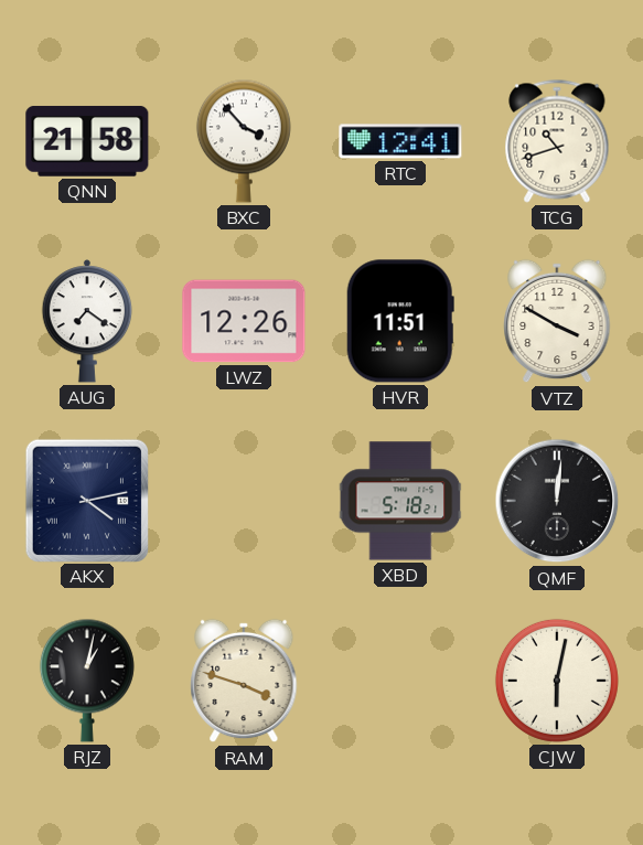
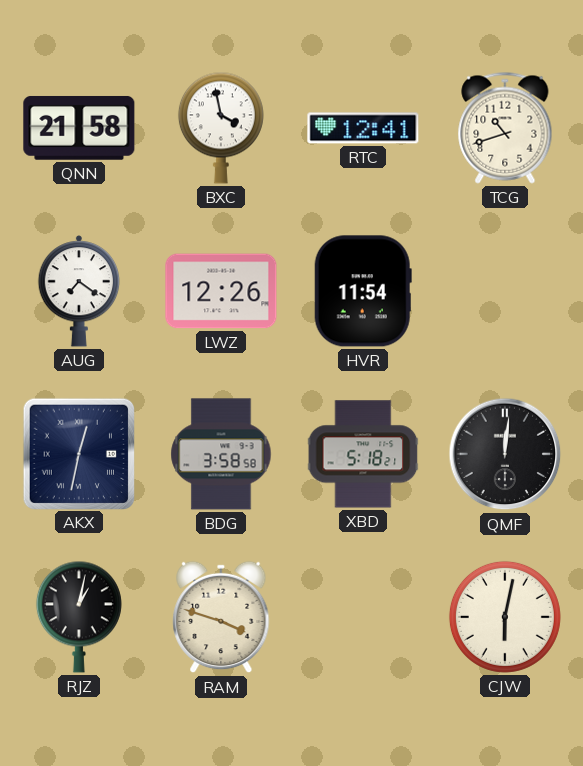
BXC: 3:53 -> 3:58
HVR: 11:51 -> 11:54
VTZ: 3:50 -> none
AKX: 4:13 -> 12:32
BDG: none -> 3:58
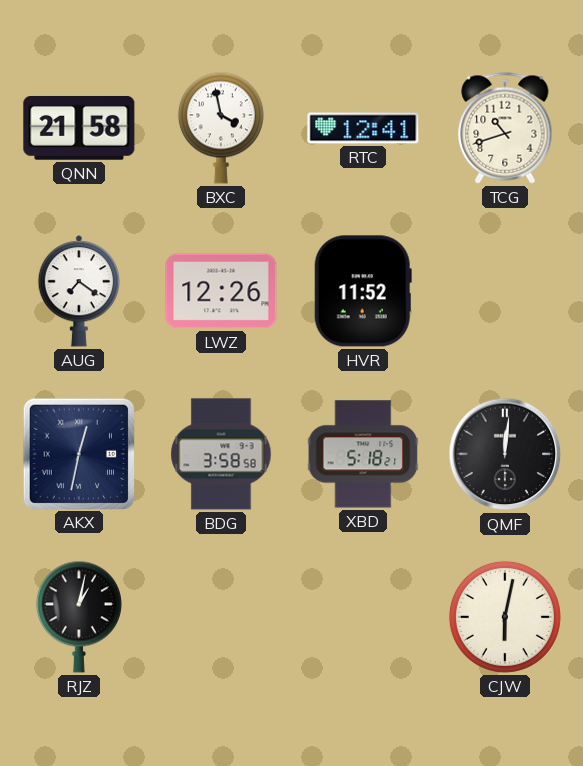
HVR: 11:54 -> 11:52
RAM: 3:48 -> none
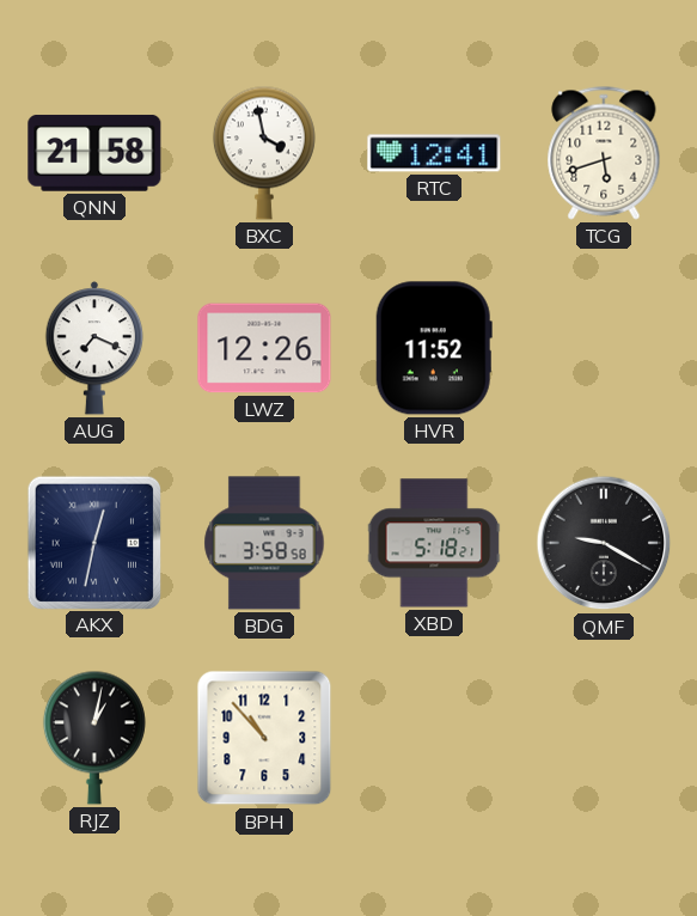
TCG: 10:42 -> 5:42
AUG: 7:21 -> 7:19
QMF: 12:01 -> 9:20
BPH: none -> 10:53
CJW: 6:02 -> none
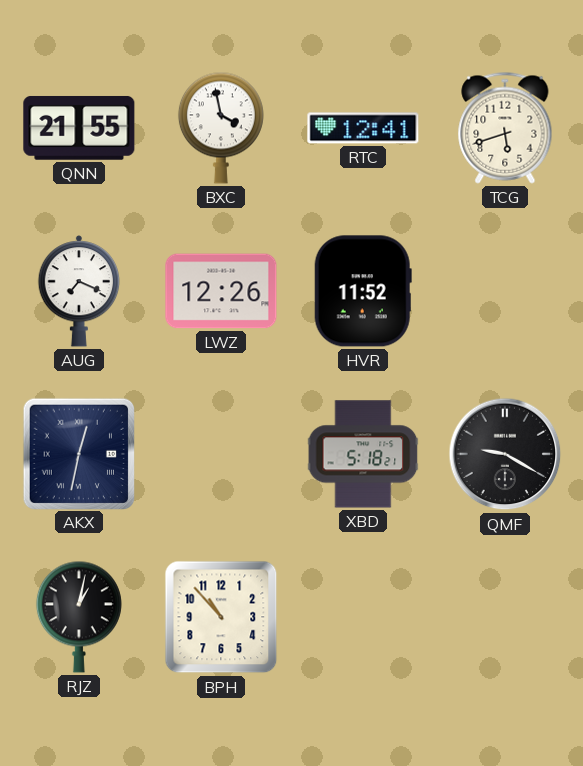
QNN: 21:58 -> 21:55
BDG: 3:58 -> none
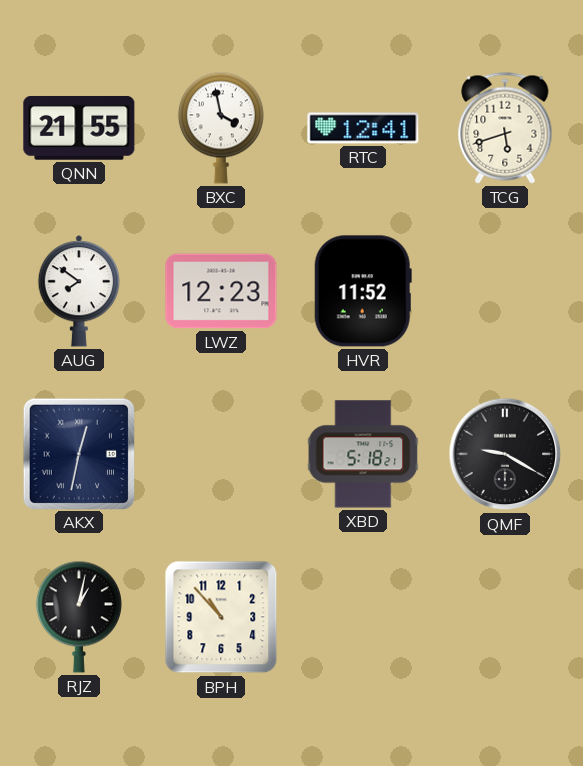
AUG: 7:19 -> 7:51
LWZ: 12:26 -> 12:23
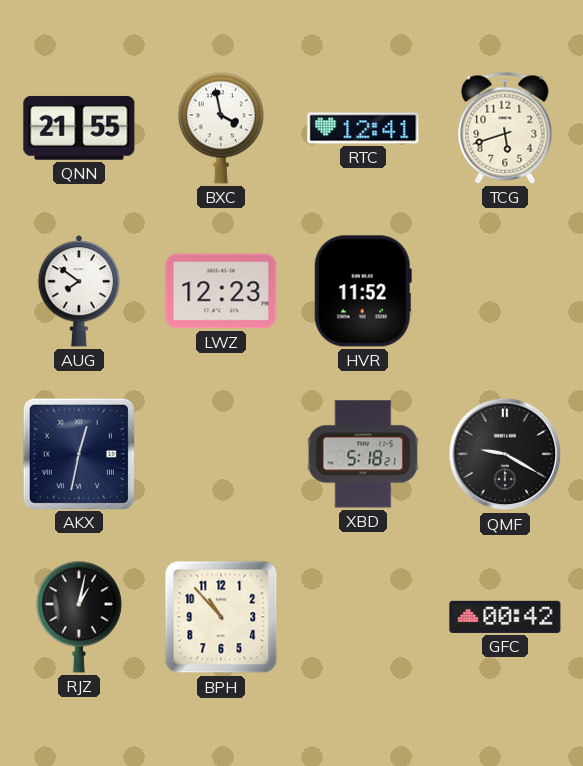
GFC: none -> 00:42
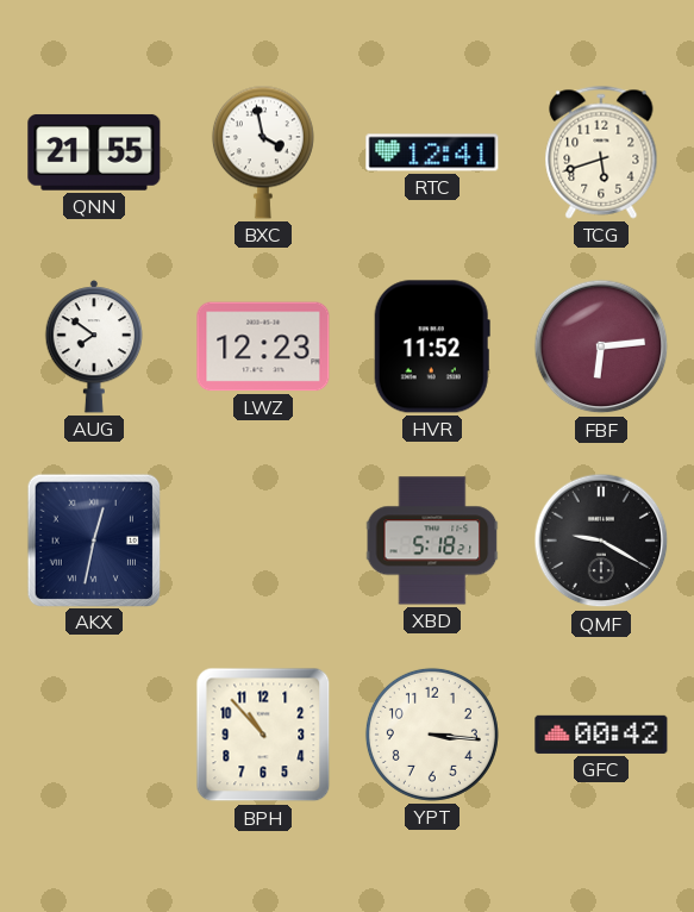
FBF: none -> 6:14
RJZ: 1:02 -> none
YPT: none -> 3:16
